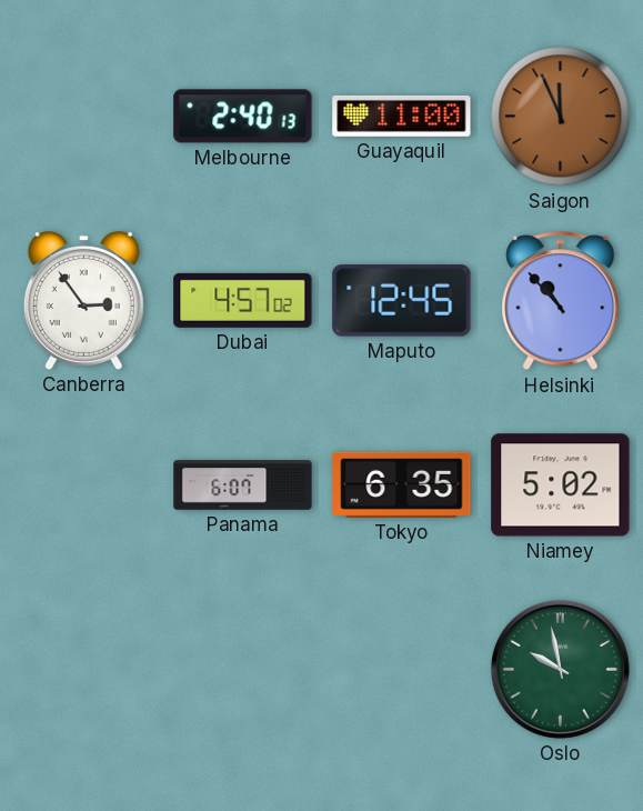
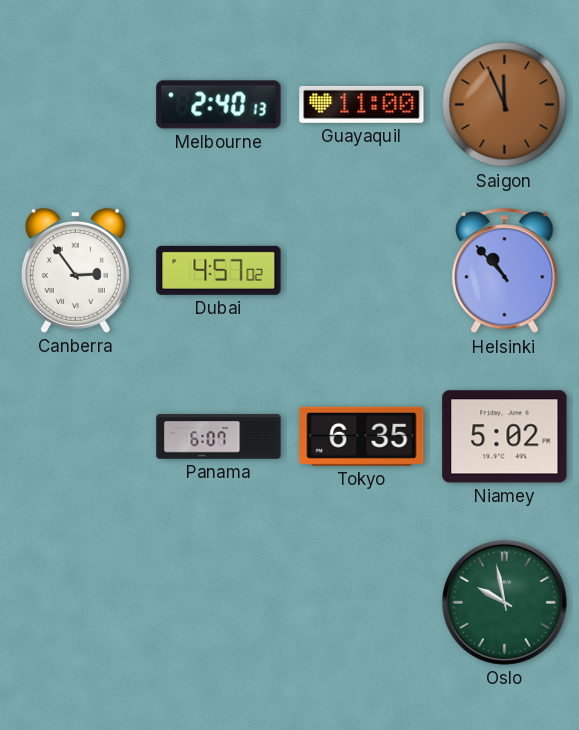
Maputo: 12:45 -> none
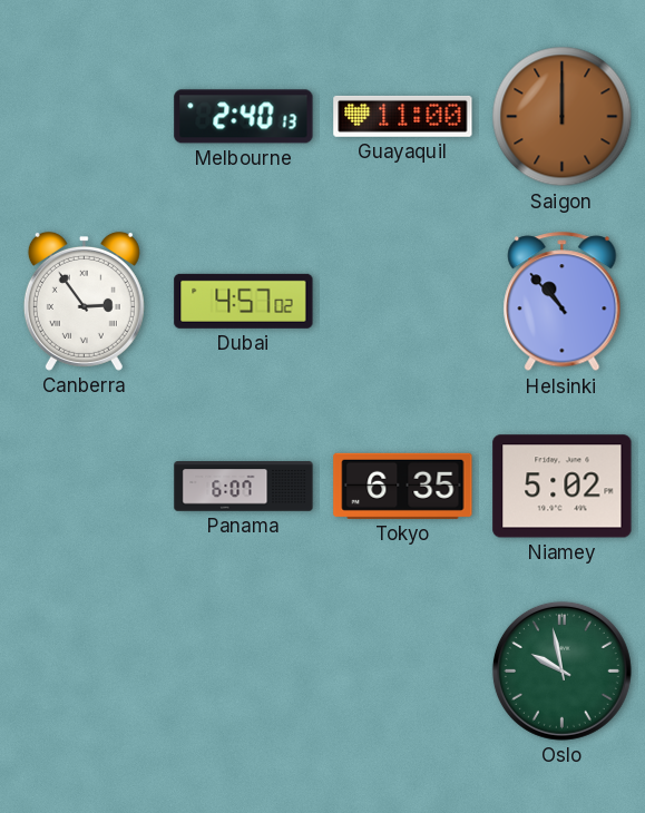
Saigon: 11:56 -> 12:00
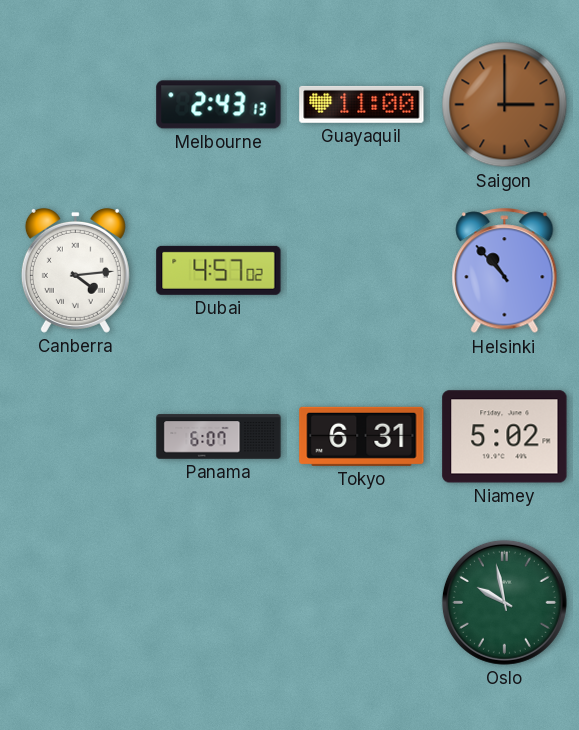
Melbourne: 2:40 -> 2:43
Saigon: 12:00 -> 3:00
Canberra: 2:54 -> 4:14
Tokyo: 6:35 -> 6:31
